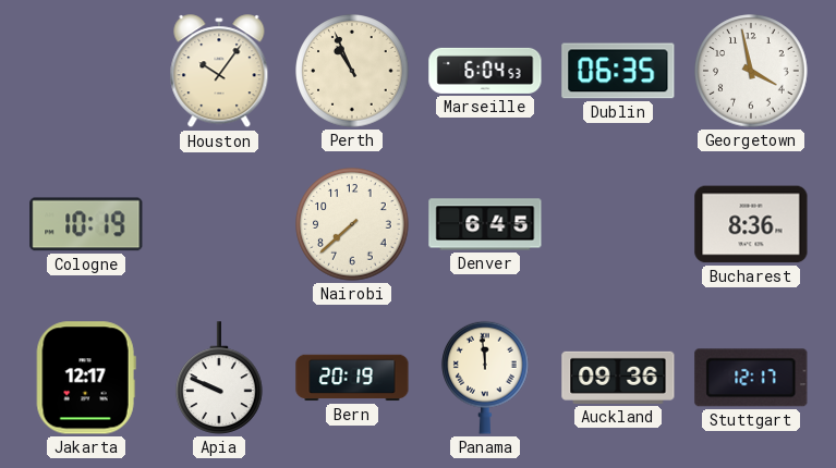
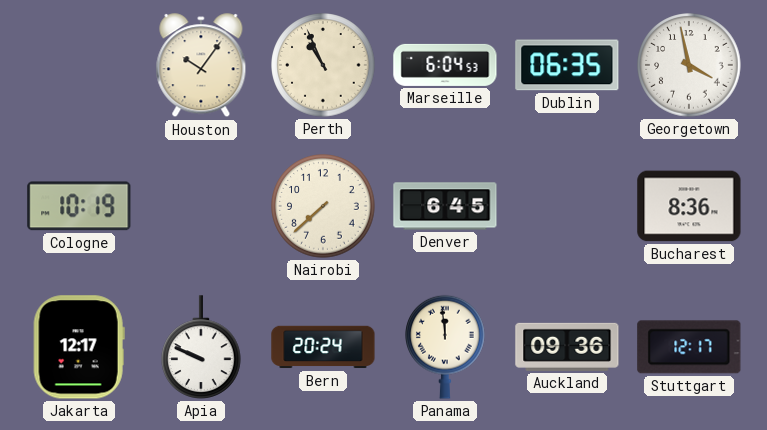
Bern: 20:19 -> 20:24
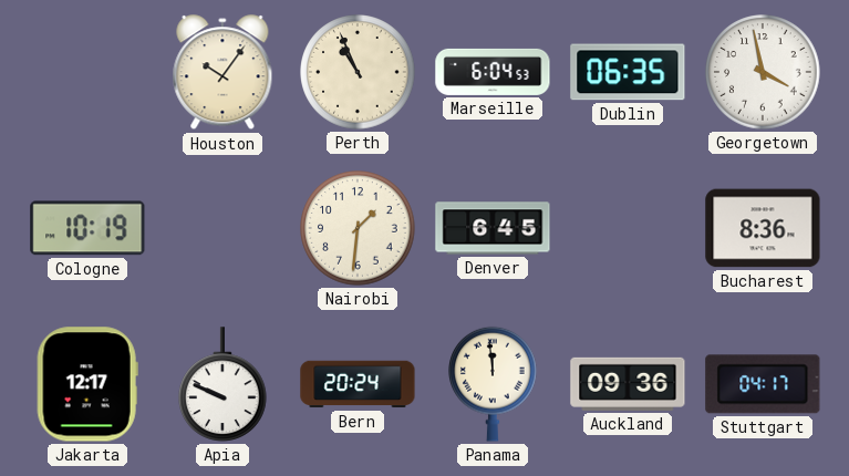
Nairobi: 7:38 -> 1:31
Stuttgart: 12:17 -> 04:17
